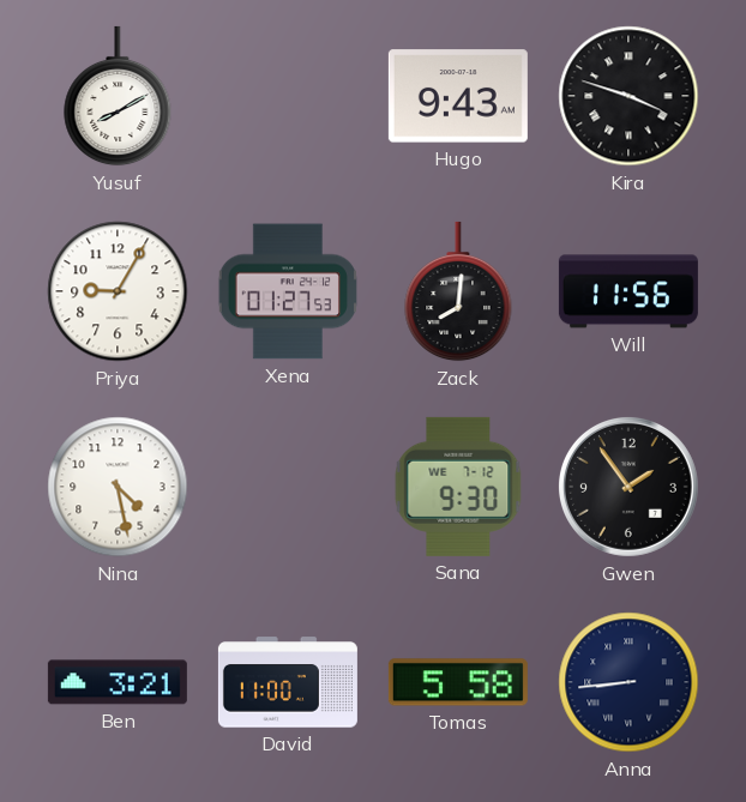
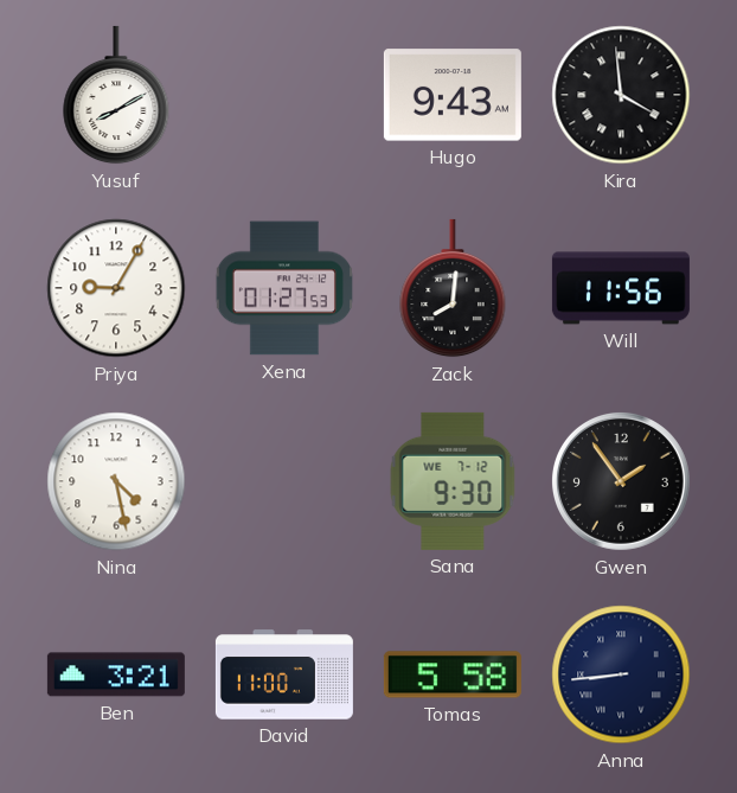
Kira: 3:48 -> 3:59
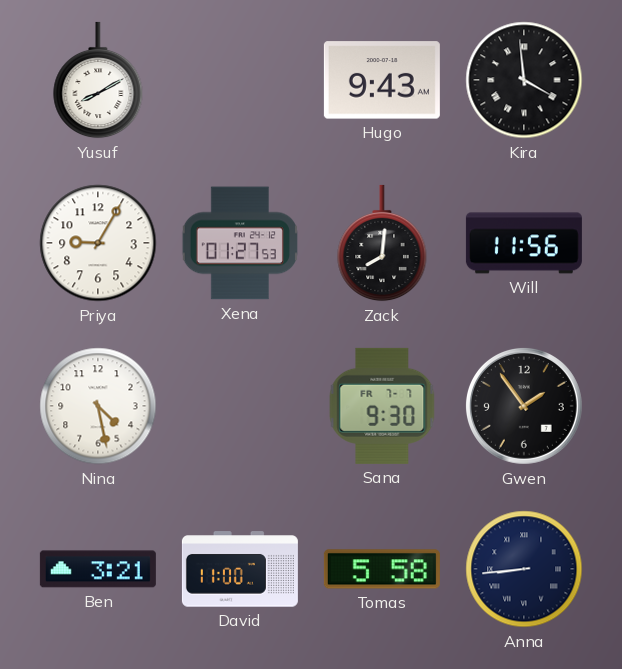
Sana date: WE 7-12 -> FR 7-7
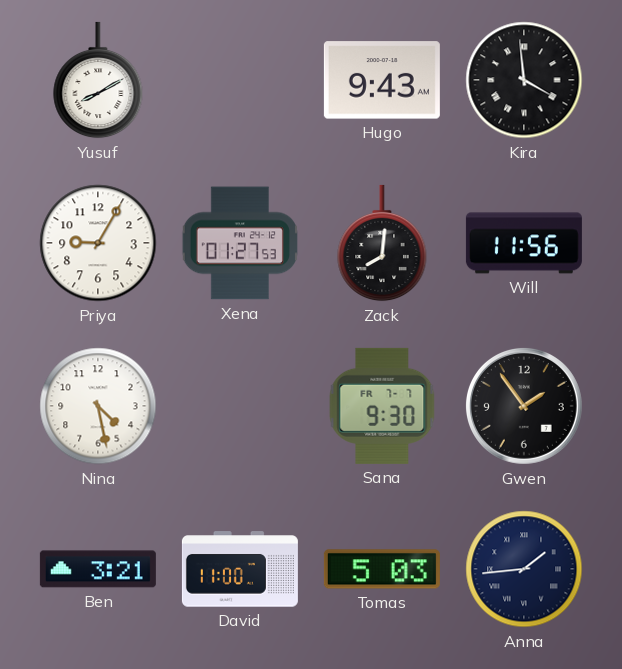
Tomas: 5:58 -> 5:03
Anna: 8:44 -> 1:44
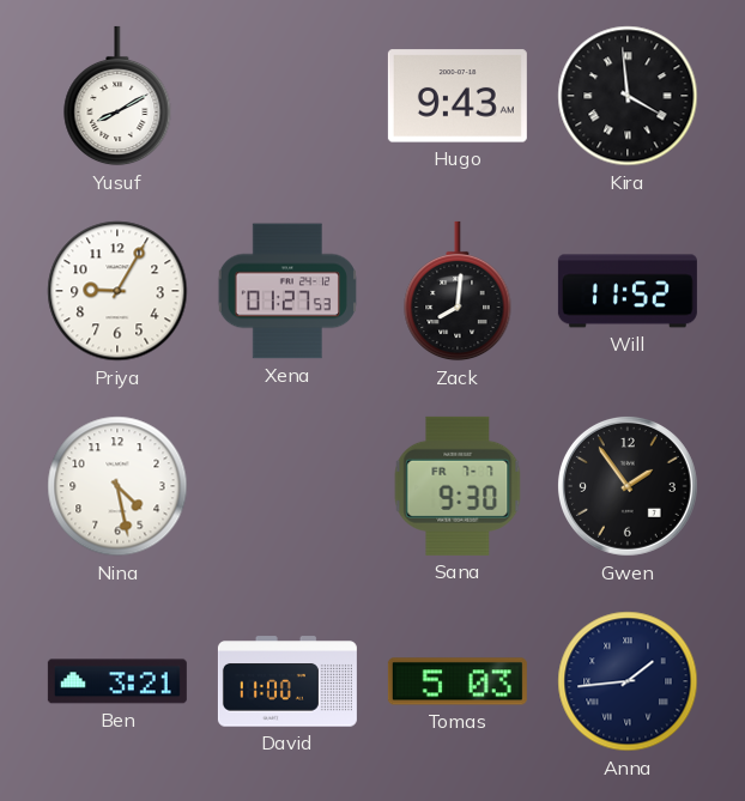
Will: 11:56 -> 11:52
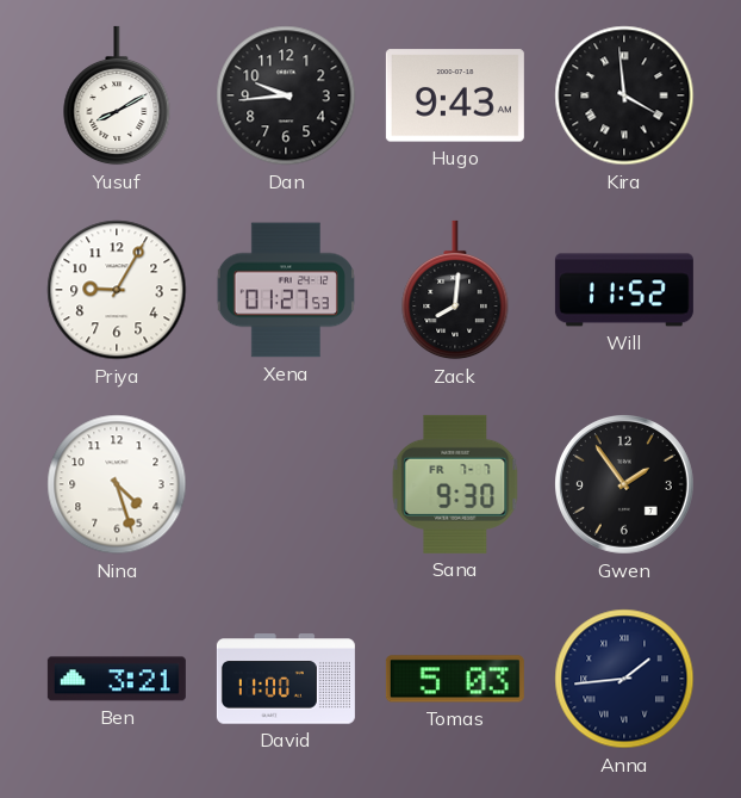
Dan: none -> 9:44
Nina: 4:28 -> 4:27
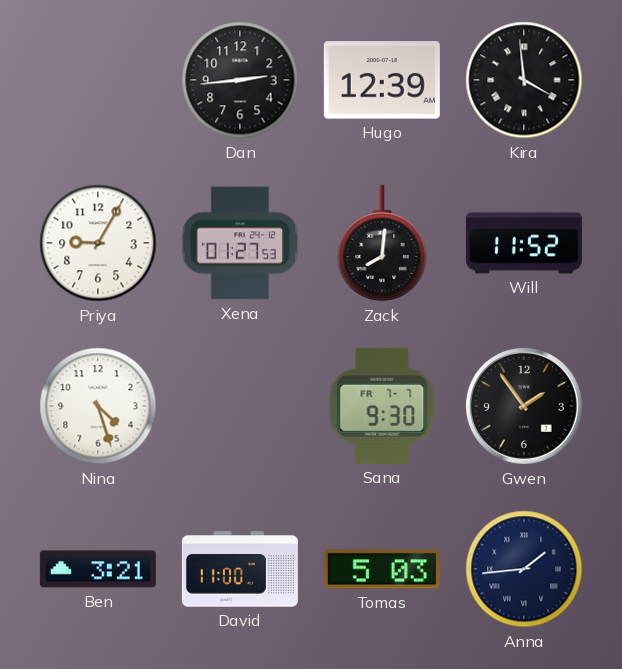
Yusuf: 8:10 -> none
Dan: 9:44 -> 2:44
Hugo: 9:43 -> 12:39
